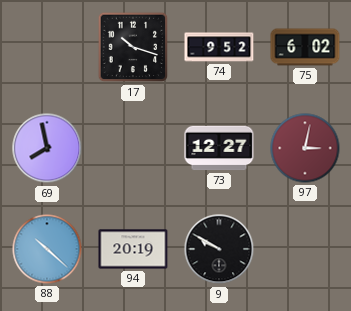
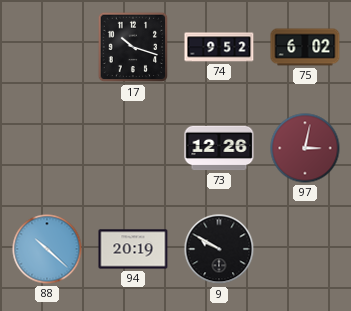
69: 7:58 -> none
73: 12:27 -> 12:26
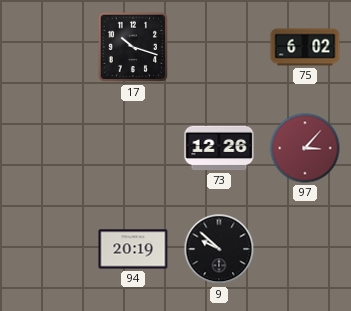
74: 9:52 -> none
97: 3:02 -> 3:07
88: 10:22 -> none
9: 9:50 -> 9:52
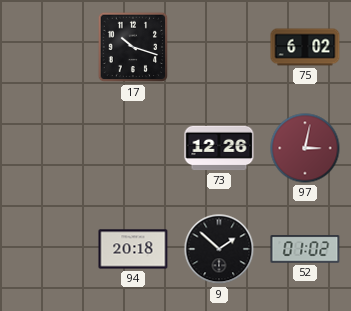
97: 3:07 -> 3:02
94: 20:19 -> 20:18
9: 9:52 -> 1:52
52: none -> 01:02
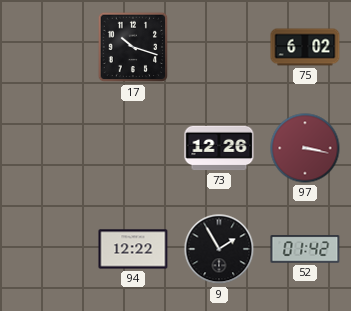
97: 3:02 -> 3:17
94: 20:18 -> 12:22
9: 1:52 -> 1:55
52: 01:02 -> 01:42
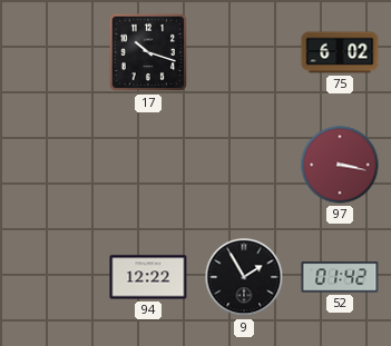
73: 12:26 -> none
